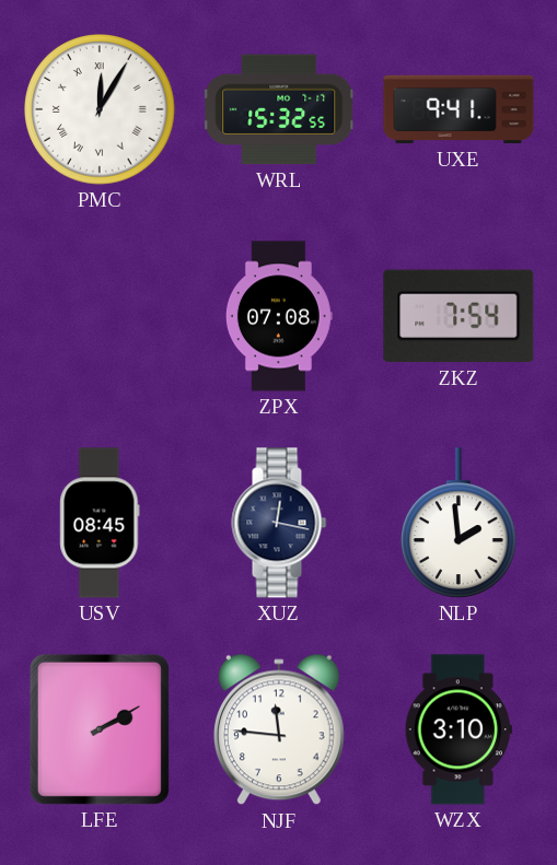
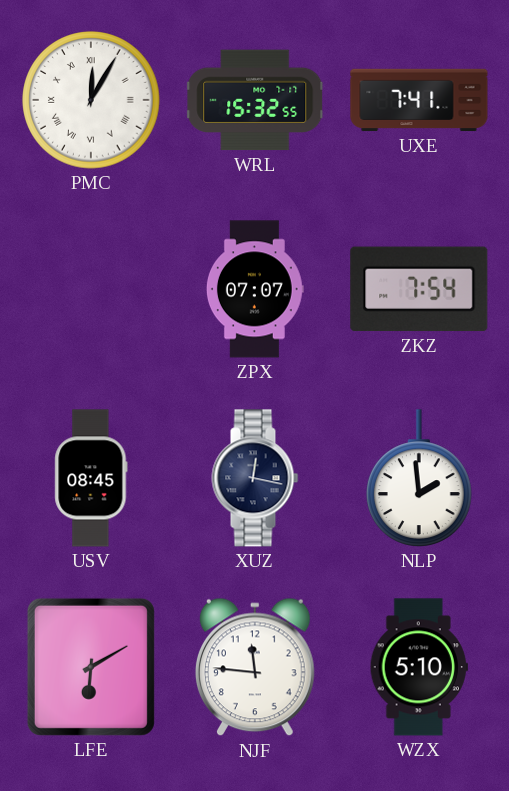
UXE: 9:41 -> 7:41
ZPX: 07:08 -> 07:07
LFE: 2:10 -> 6:10
WZX: 3:10 -> 5:10
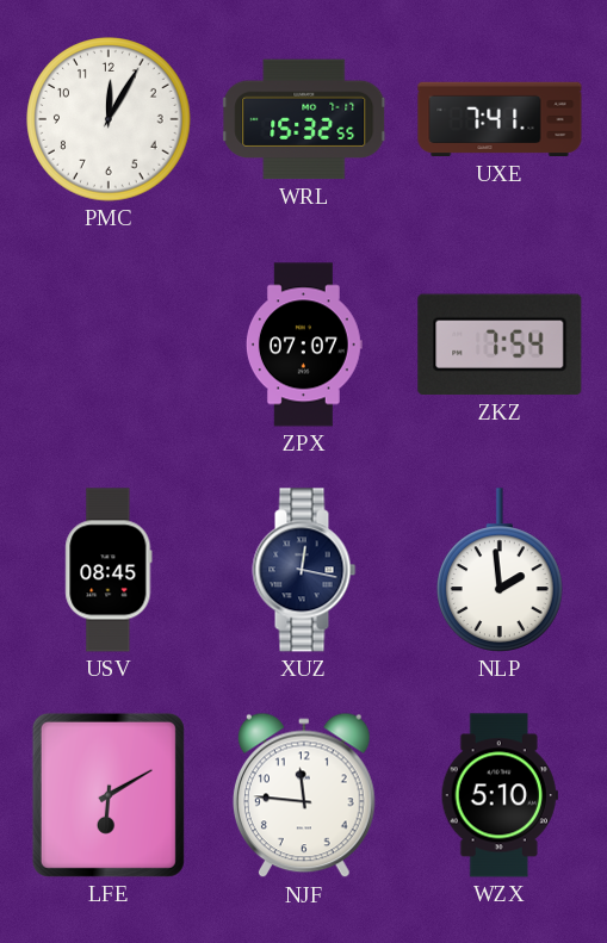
PMC numerals: Roman -> Arabic
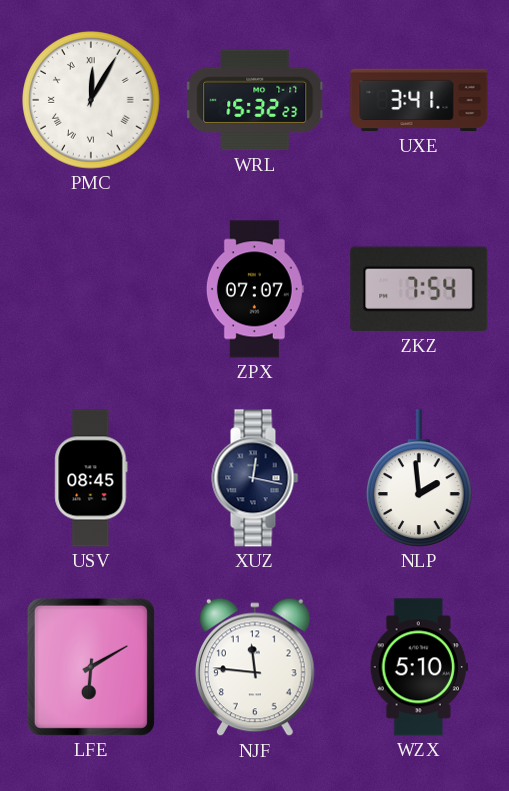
PMC numerals: Arabic -> Roman
WRL: 15:32:55 -> 15:32:23
UXE: 7:41 -> 3:41
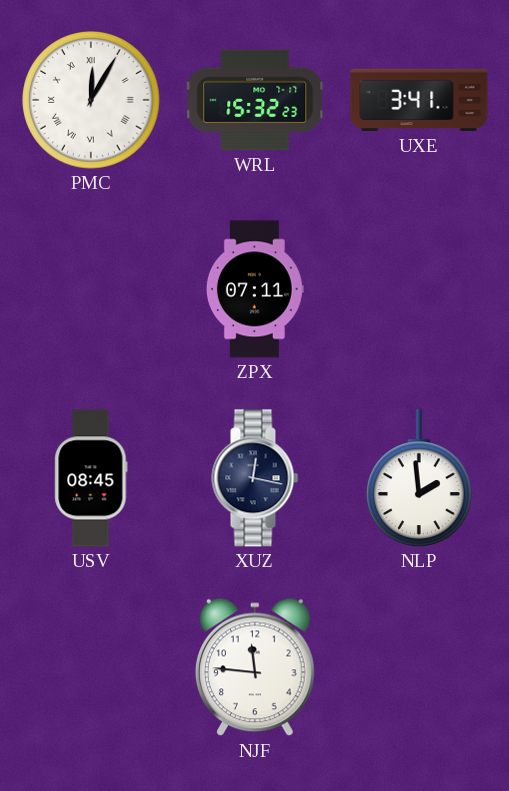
ZPX: 07:07 -> 07:11
ZKZ: 7:54 -> none
LFE: 6:10 -> none
WZX: 5:10 -> none
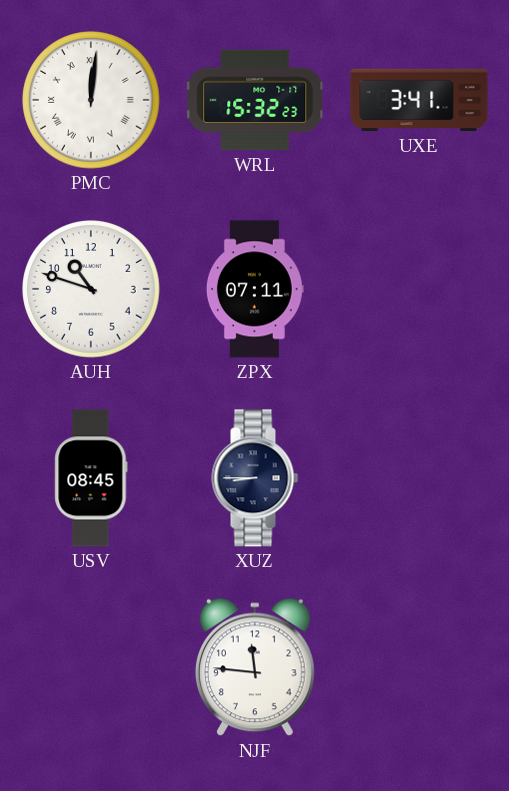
PMC: 12:05 -> 12:01
AUH: none -> 10:48
XUZ: 12:17 -> 8:45
NLP: 1:59 -> none
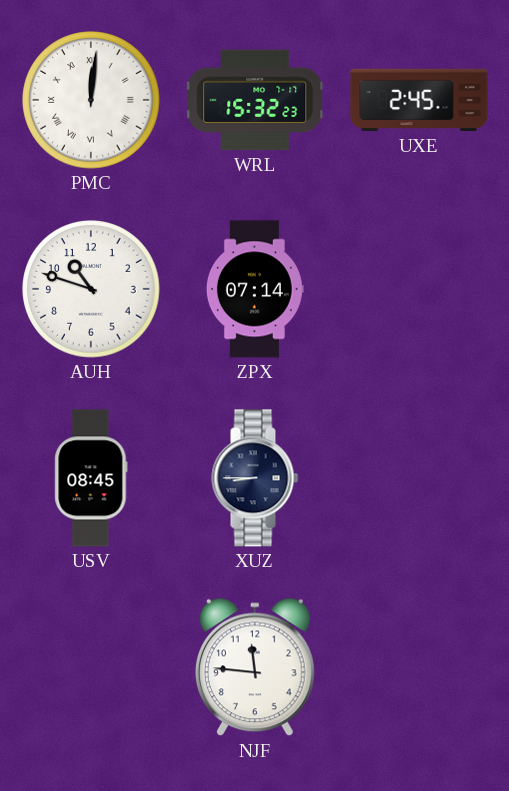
UXE: 3:41 -> 2:45
ZPX: 07:11 -> 07:14
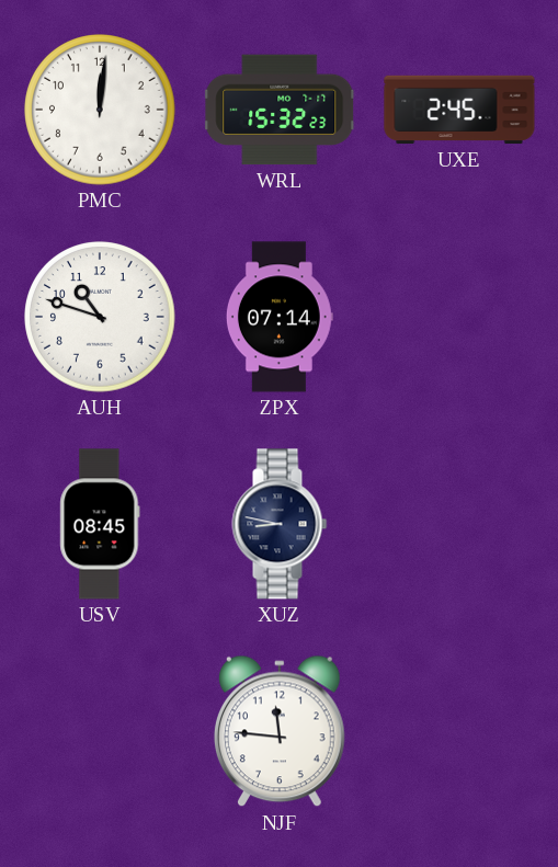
PMC numerals: Roman -> Arabic
XUZ: 8:45 -> 8:47
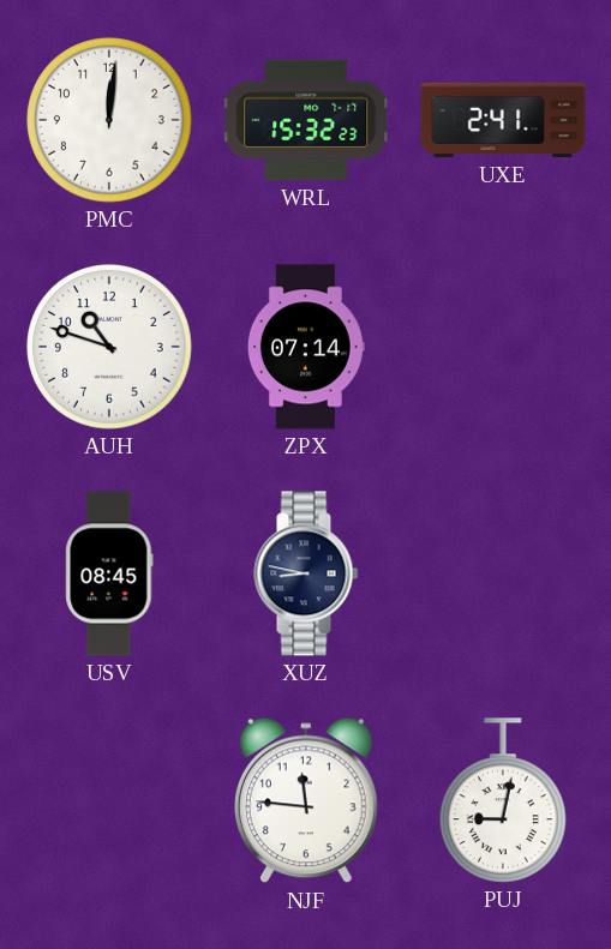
UXE: 2:45 -> 2:41
PUJ: none -> 9:02
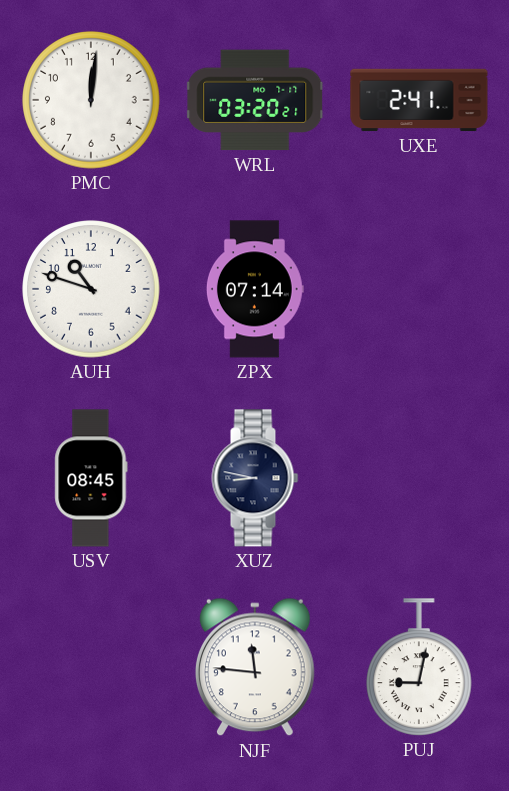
WRL: 15:32 -> 03:20
